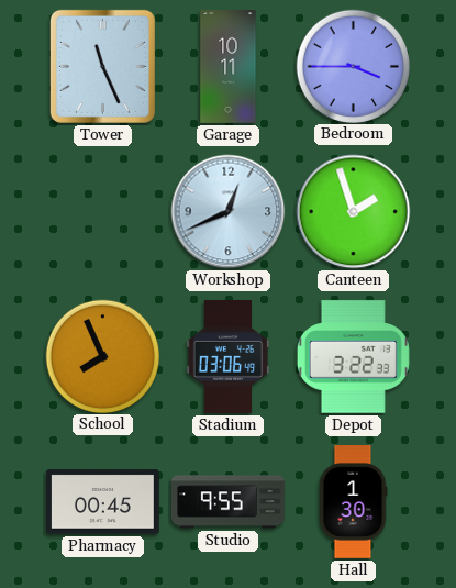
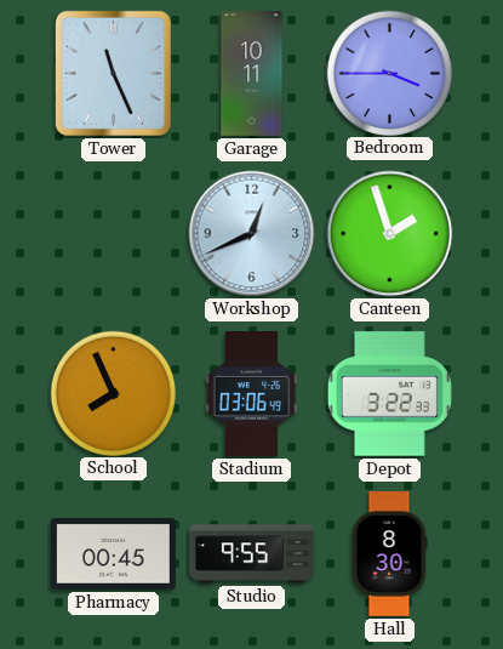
Hall: 1:30 -> 8:30
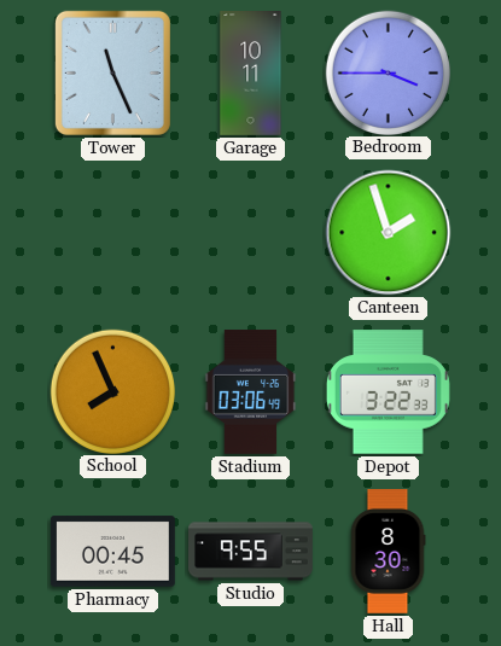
Workshop: 12:41 -> none
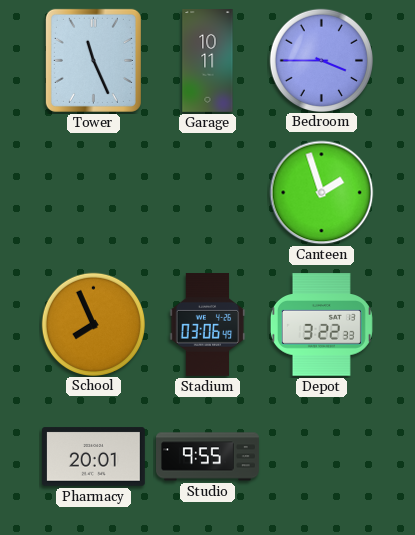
Pharmacy: 00:45 -> 20:01
Hall: 8:30 -> none
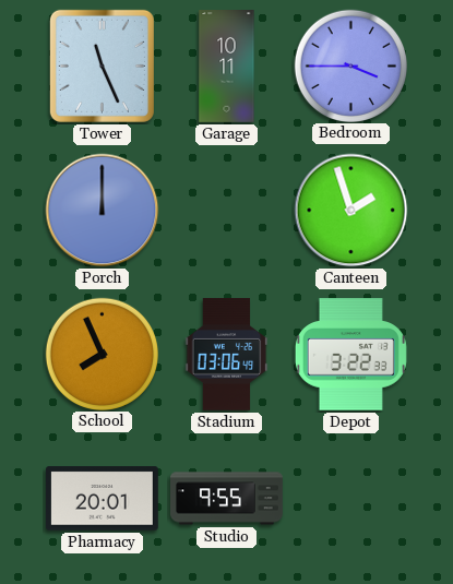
Porch: none -> 12:00
